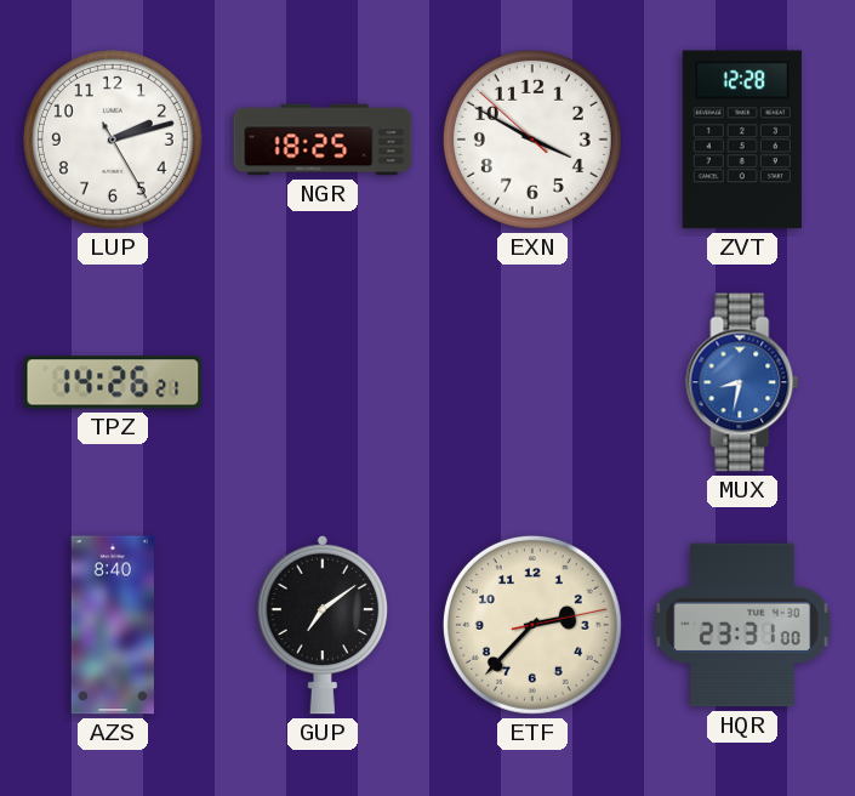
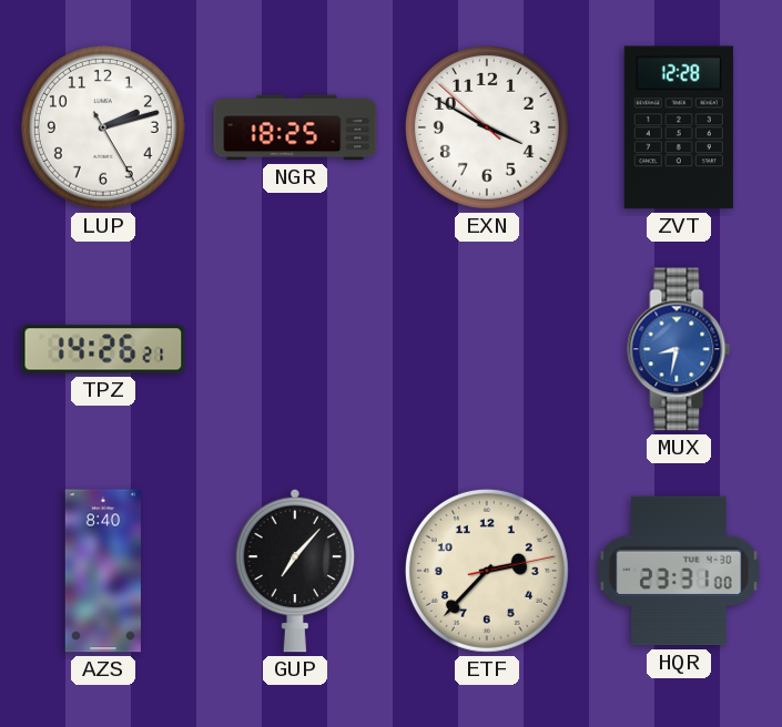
GUP: 7:09 -> 7:07
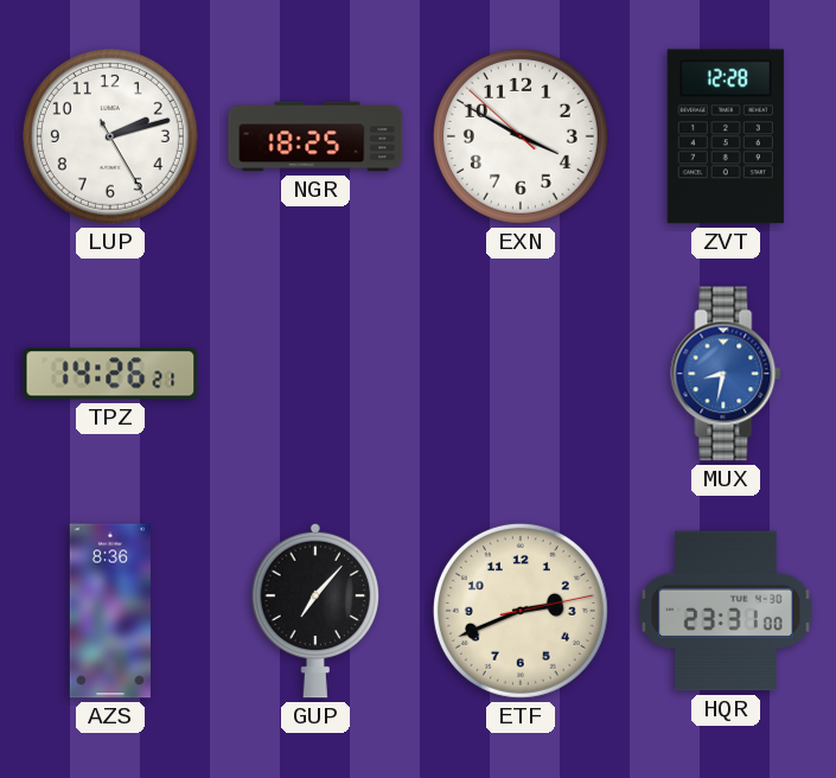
AZS: 8:40 -> 8:36
ETF: 2:37 -> 2:41
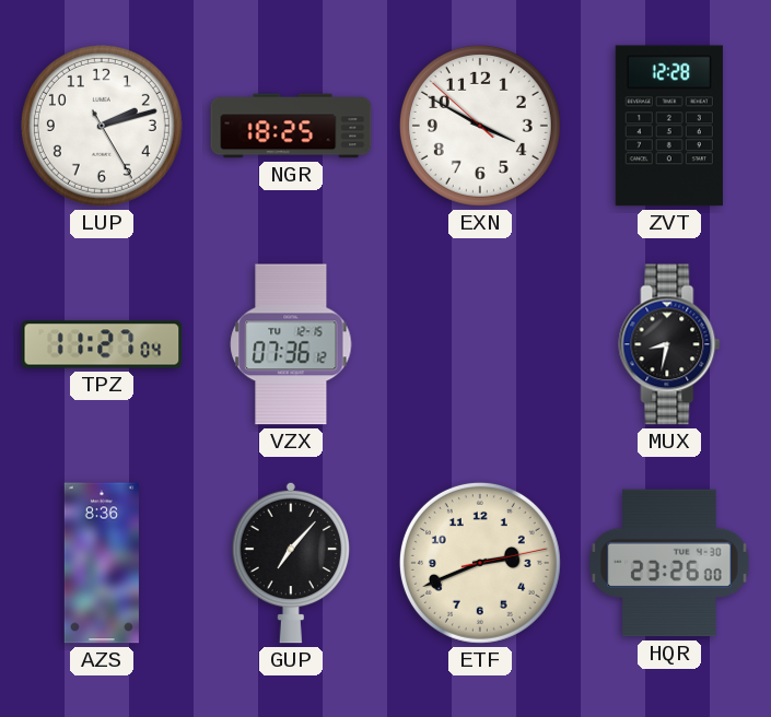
TPZ: 14:26 -> 11:27
VZX: none -> 07:36
MUX dial: blue -> black
HQR: 23:31 -> 23:26
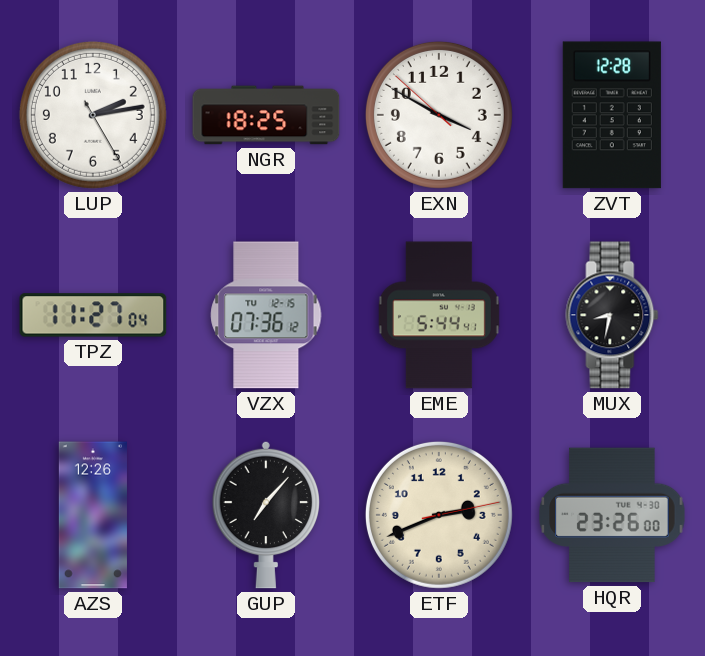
LUP: 2:12 -> 2:13
EME: none -> 5:44
AZS: 8:36 -> 12:26
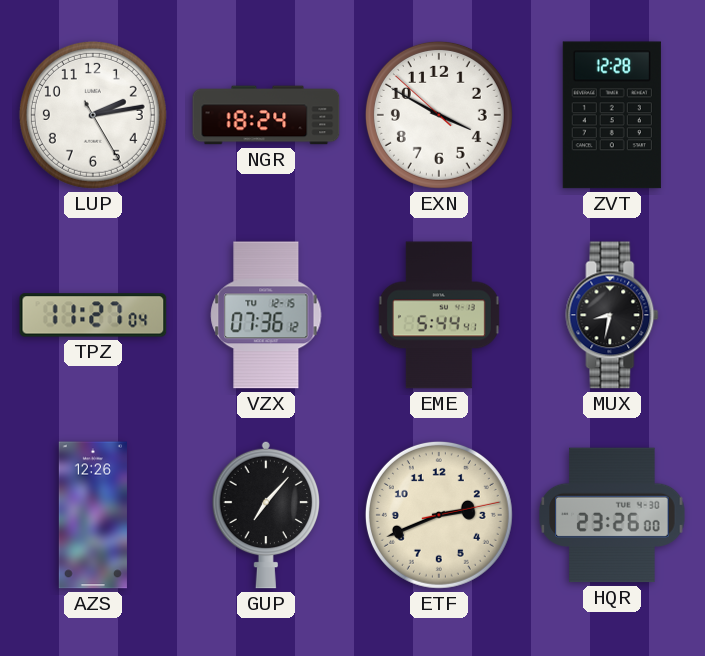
NGR: 18:25 -> 18:24
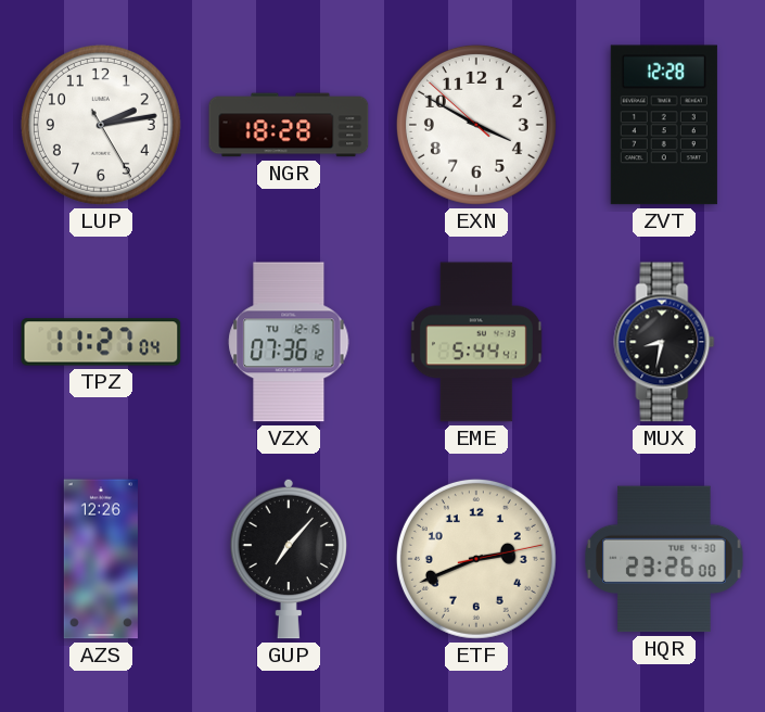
NGR: 18:24 -> 18:28
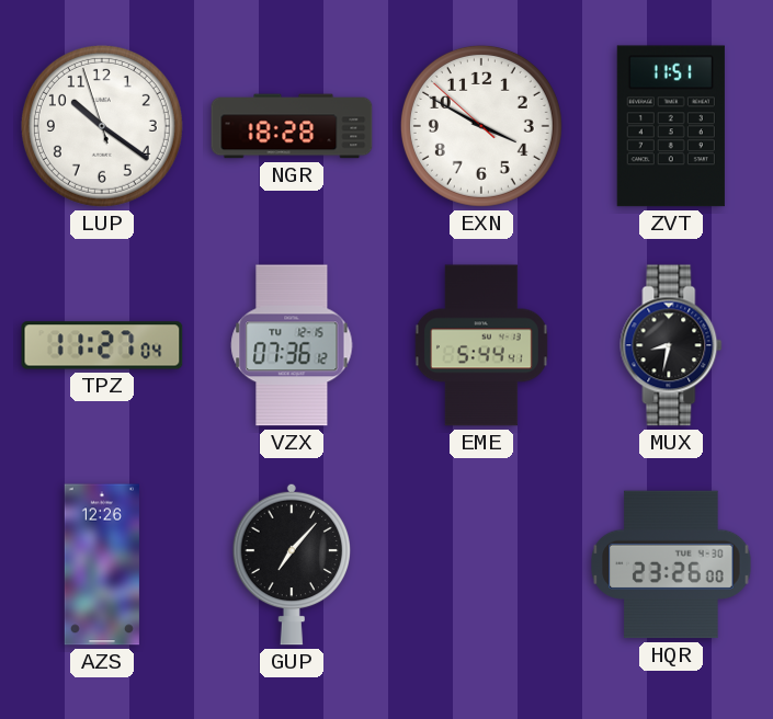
LUP: 2:13 -> 10:20
ZVT: 12:28 -> 11:51
ETF: 2:41 -> none
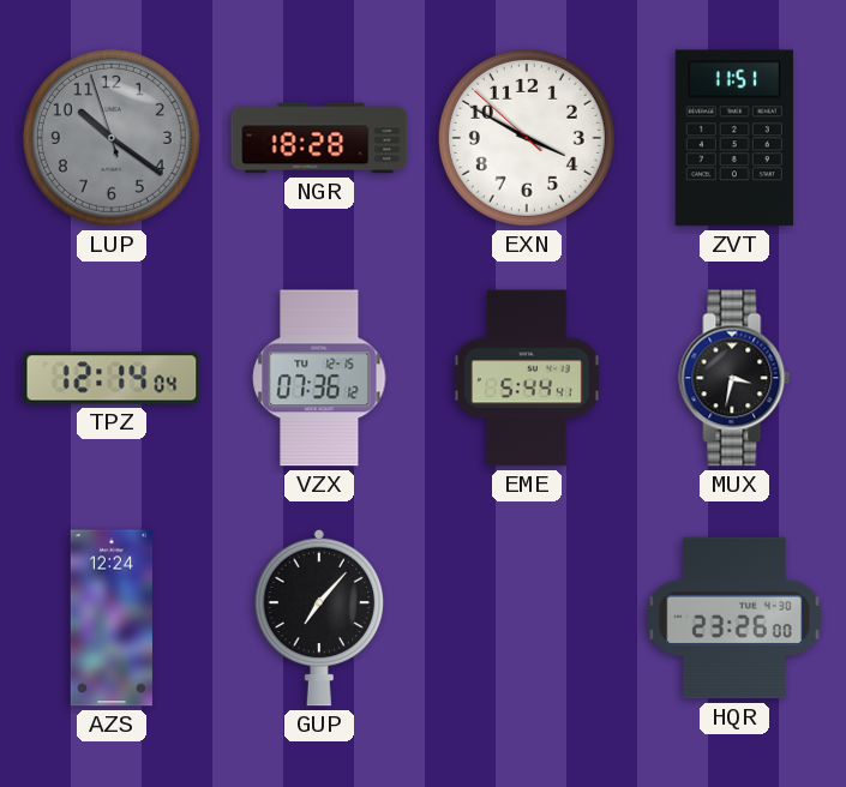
LUP dial: white -> grey
TPZ: 11:27 -> 12:14
MUX: 8:32 -> 3:32
AZS: 12:26 -> 12:24
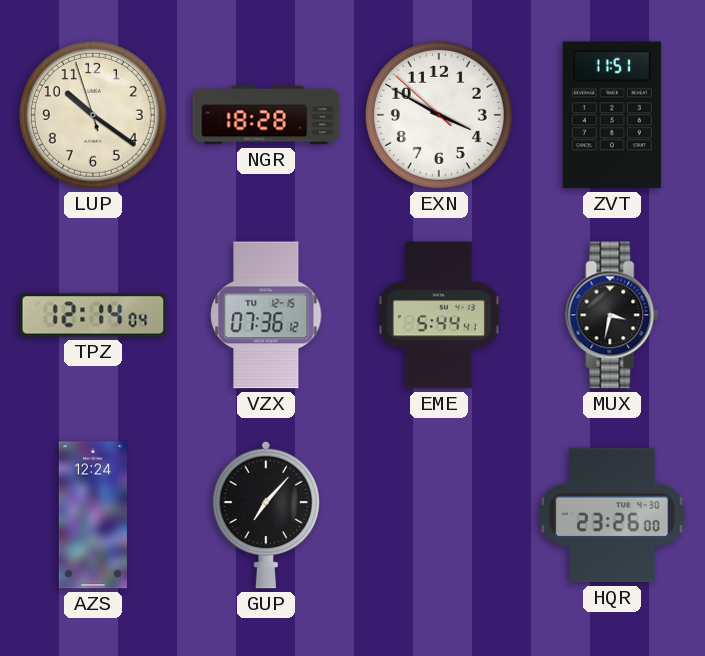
LUP dial: grey -> cream
